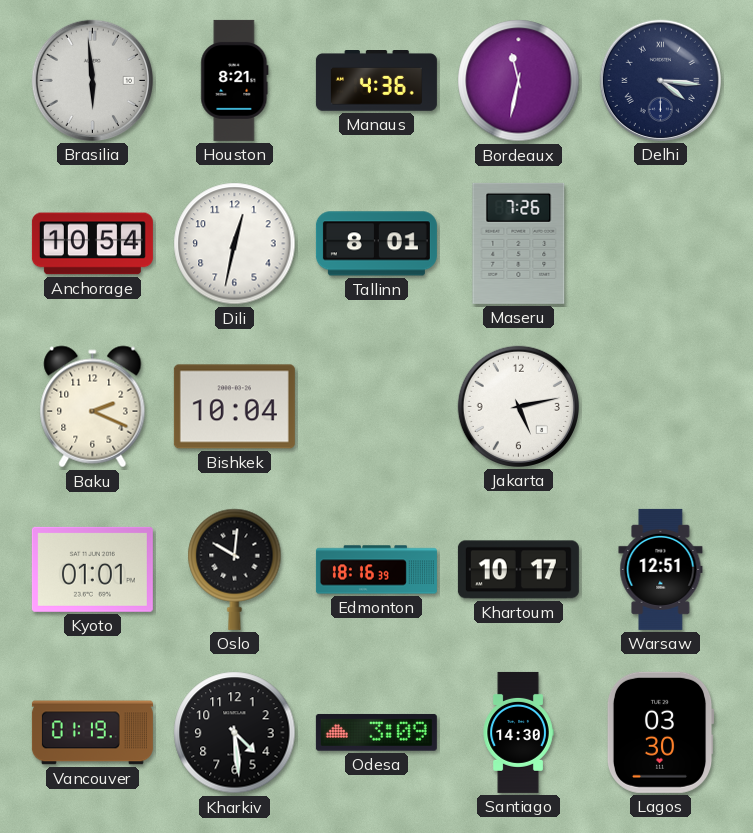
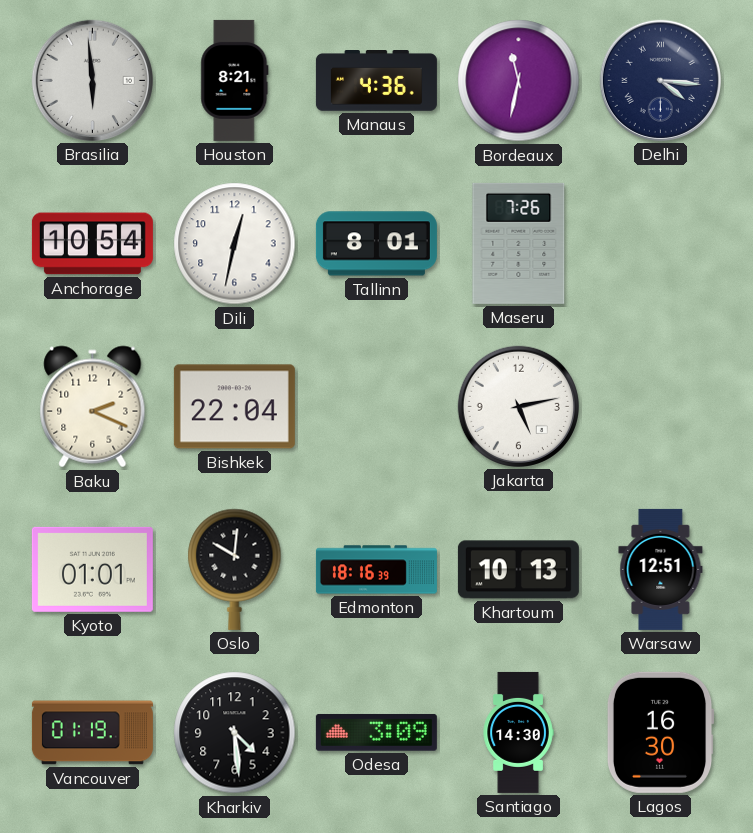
Bishkek: 10:04 -> 22:04
Khartoum: 10:17 -> 10:13
Lagos: 03:30 -> 16:30
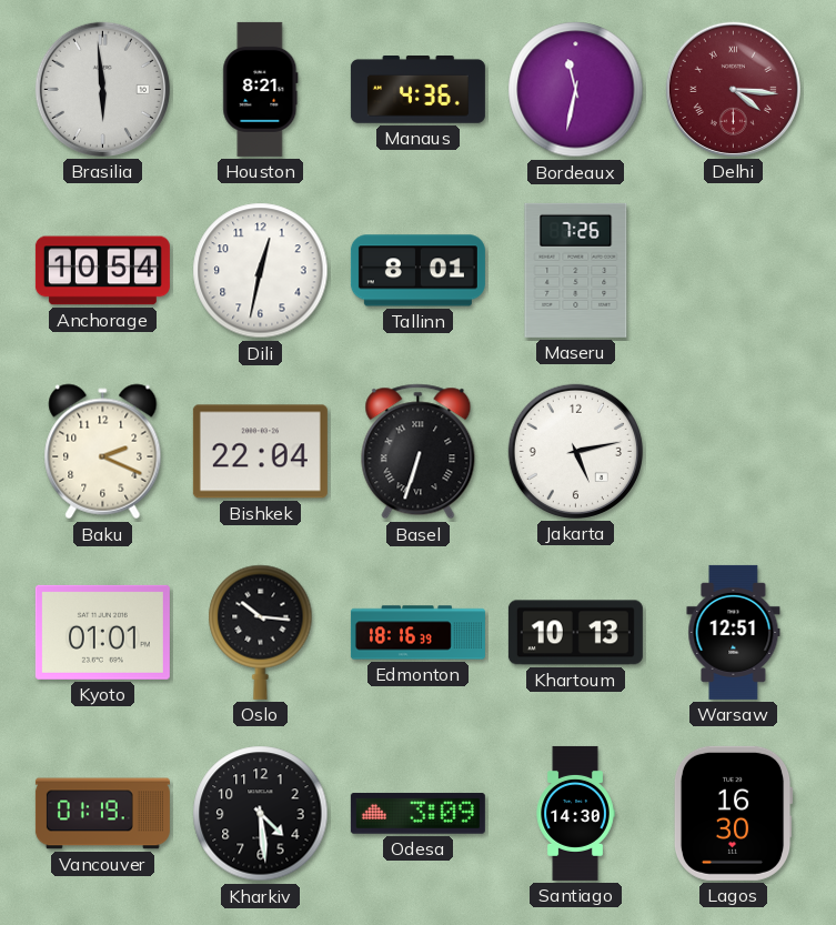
Delhi dial: navy -> burgundy
Basel: none -> 6:33
Oslo: 10:01 -> 10:16
